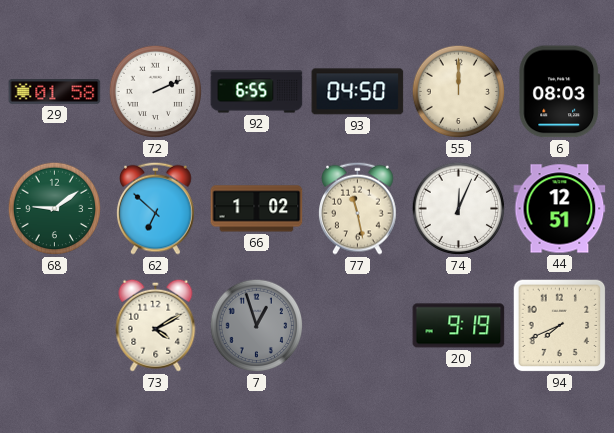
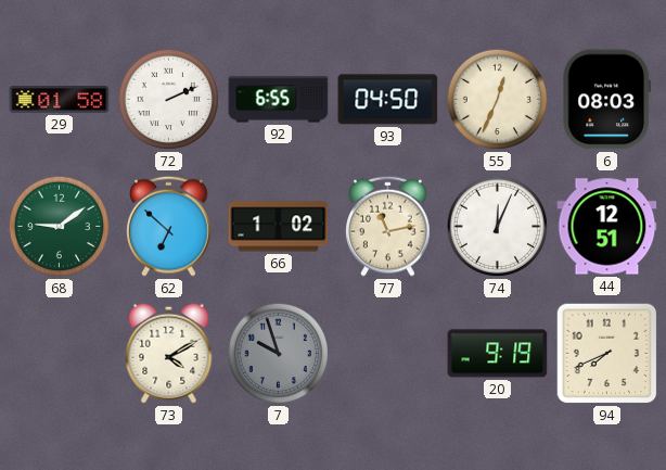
55: 12:00 -> 12:34
77: 11:28 -> 11:13
7: 12:57 -> 9:57
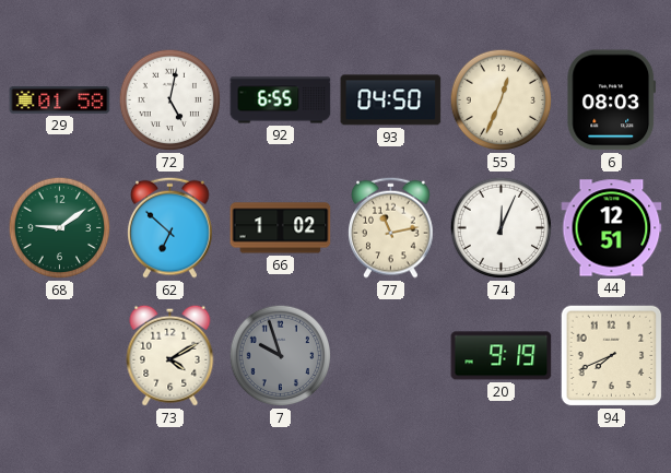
72: 2:11 -> 5:02
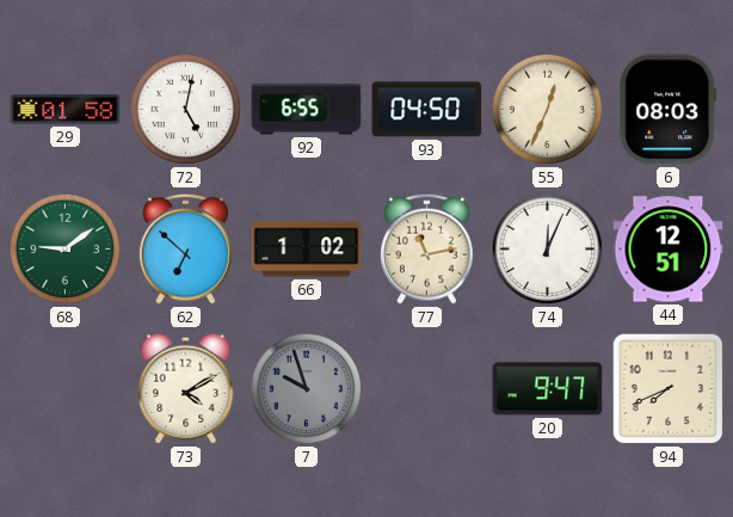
20: 9:19 -> 9:47
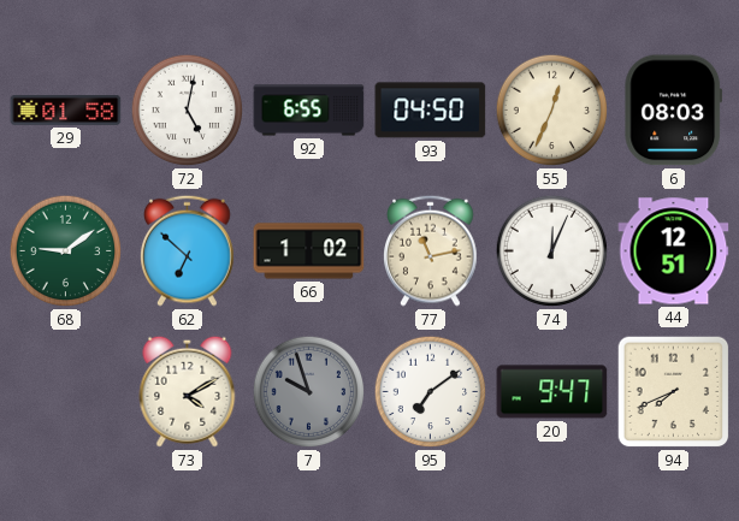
95: none -> 7:09
